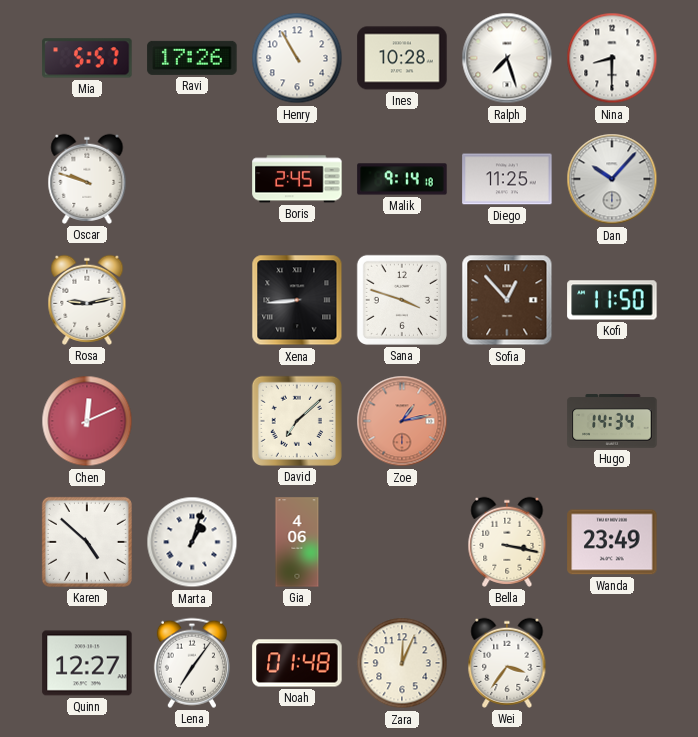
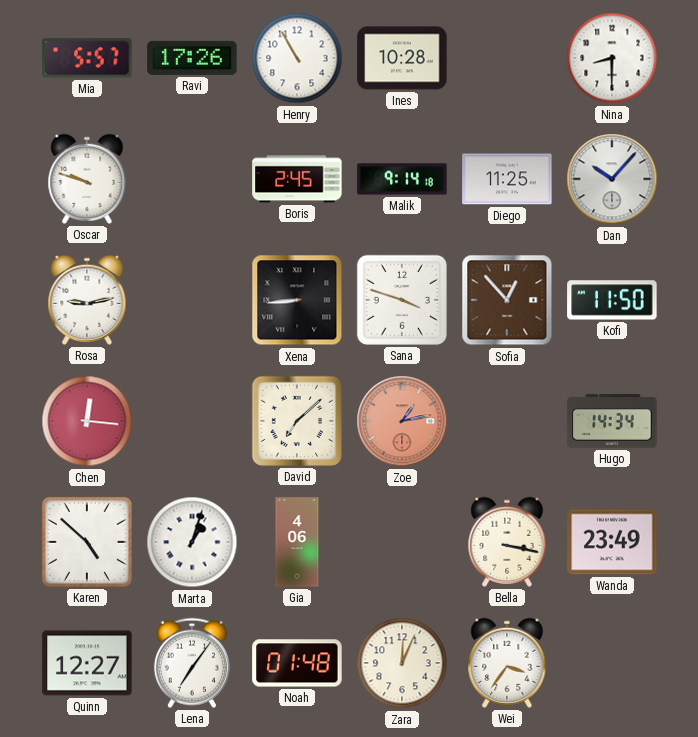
Ralph: 7:27 -> none
Chen: 12:11 -> 12:16
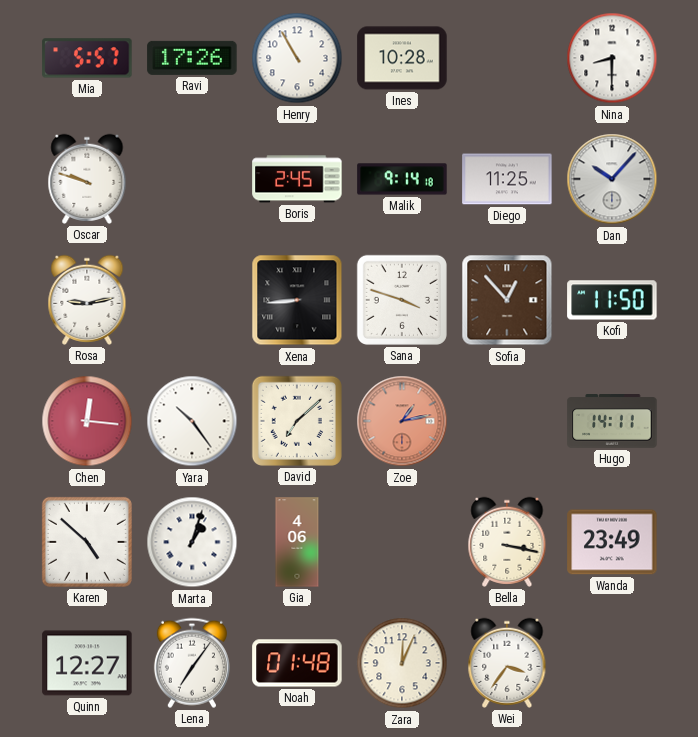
Yara: none -> 10:24
Hugo: 14:34 -> 14:11
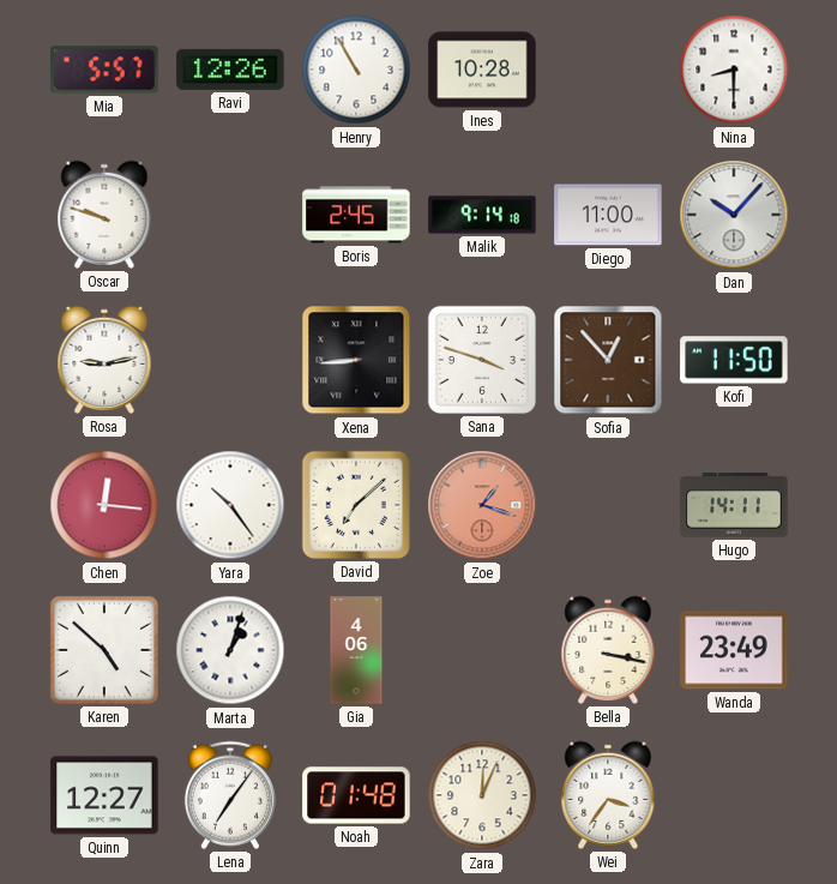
Ravi: 17:26 -> 12:26
Diego: 11:25 -> 11:00
Zoe: 1:13 -> 1:18
